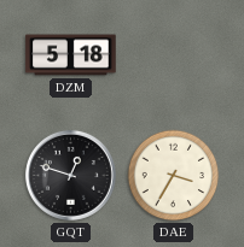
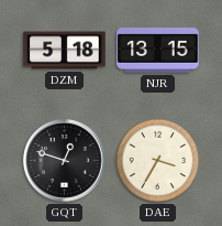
NJR: none -> 13:15
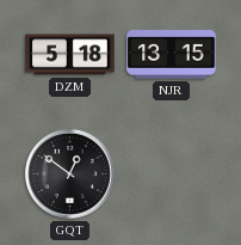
GQT: 12:48 -> 12:51
DAE: 3:35 -> none
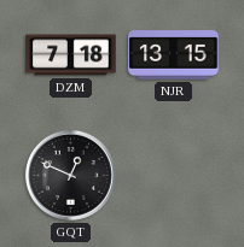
DZM: 5:18 -> 7:18
GQT: 12:51 -> 12:49
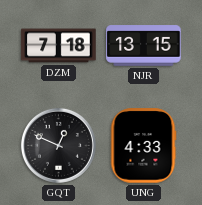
UNG: none -> 4:33
